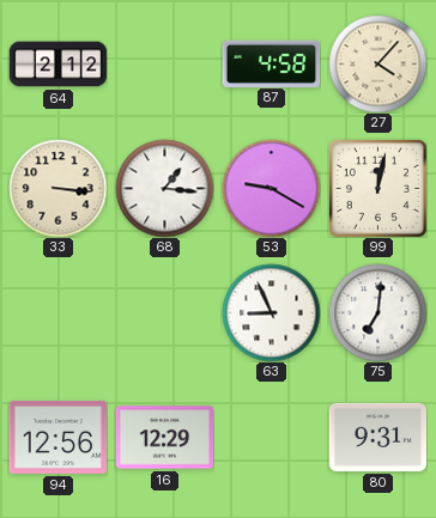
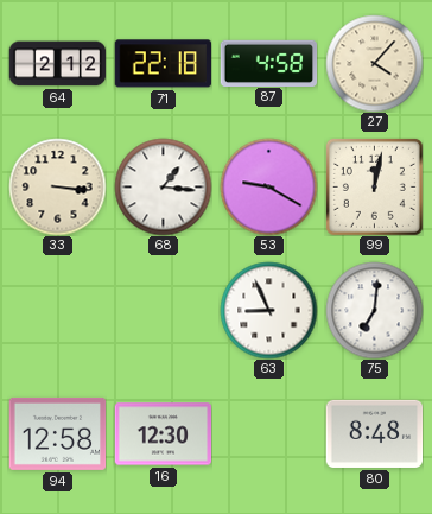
71: none -> 22:18
94: 12:56 -> 12:58
16: 12:29 -> 12:30
80: 9:31 -> 8:48
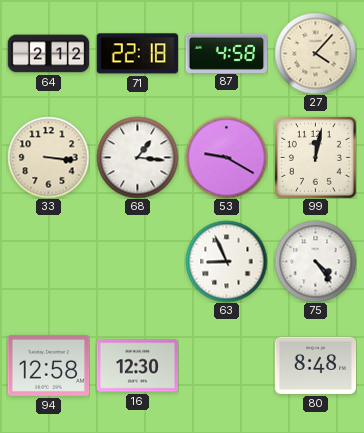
75: 7:01 -> 4:24
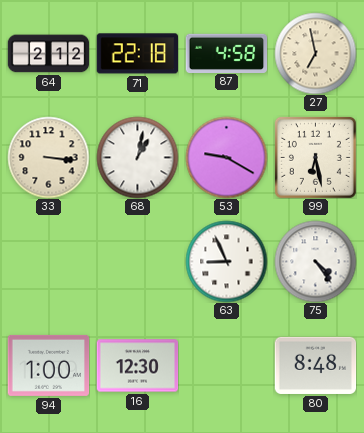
27: 4:07 -> 6:58
68: 1:16 -> 1:02
99: 12:02 -> 6:28
94: 12:58 -> 1:00
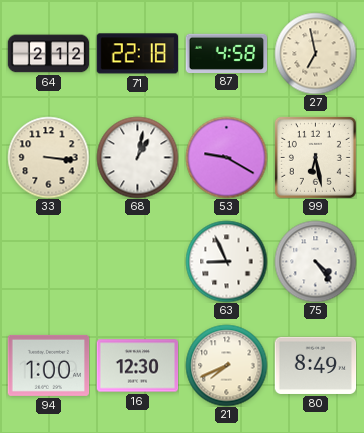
21: none -> 7:41
80: 8:48 -> 8:49
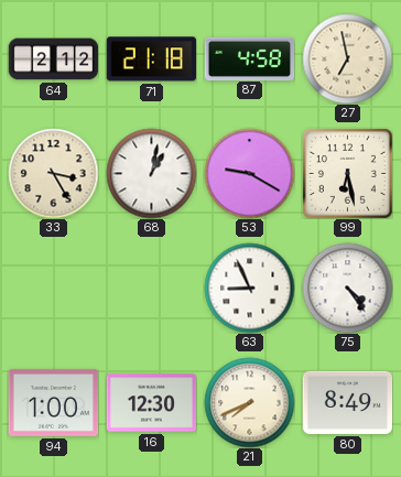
71: 22:18 -> 21:18
33: 3:16 -> 3:25
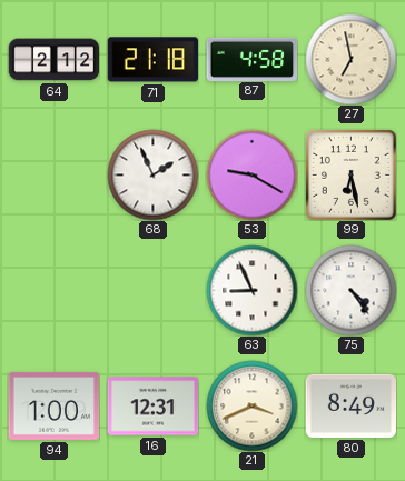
33: 3:25 -> none
68: 1:02 -> 1:56
16: 12:30 -> 12:31
21: 7:41 -> 3:41
